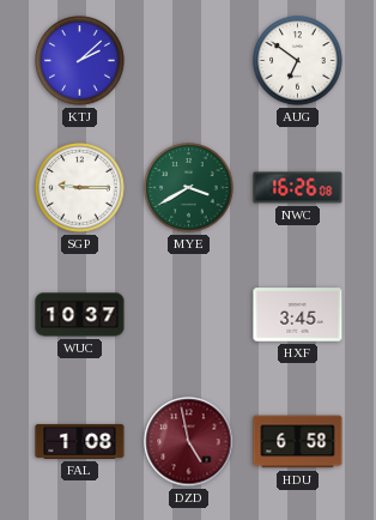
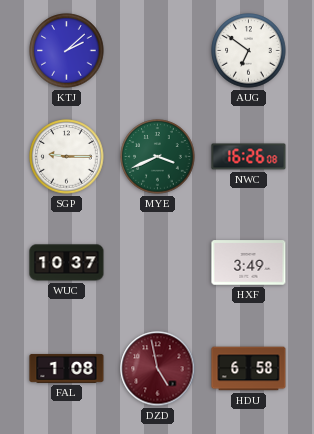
MYE: 3:40 -> 3:41
HXF: 3:45 -> 3:49
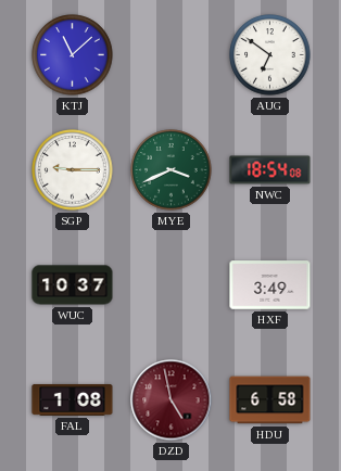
KTJ: 2:08 -> 11:08
NWC: 16:26 -> 18:54
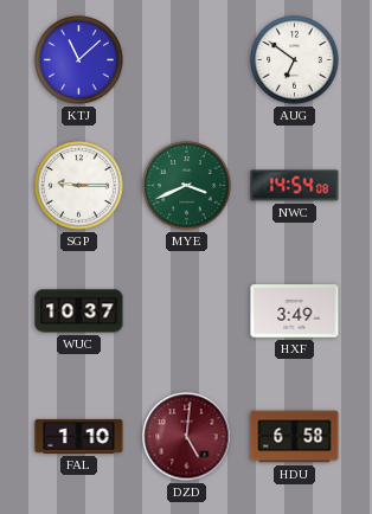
NWC: 18:54 -> 14:54
FAL: 1:08 -> 1:10
DZD: 4:58 -> 5:01
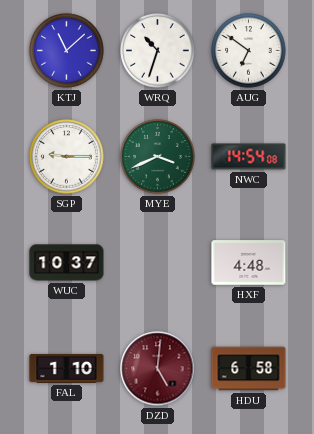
WRQ: none -> 10:33
HXF: 3:49 -> 4:48
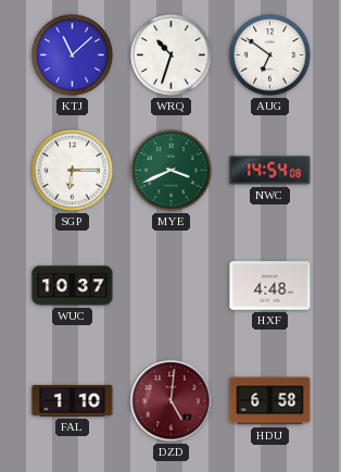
SGP: 9:15 -> 6:15
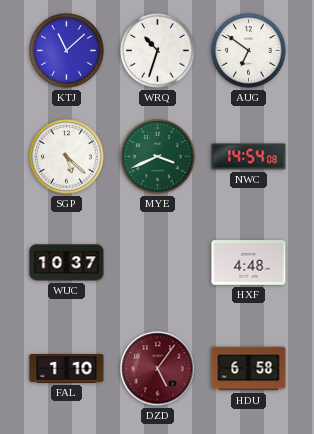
SGP: 6:15 -> 5:22
DZD: 5:01 -> 5:06
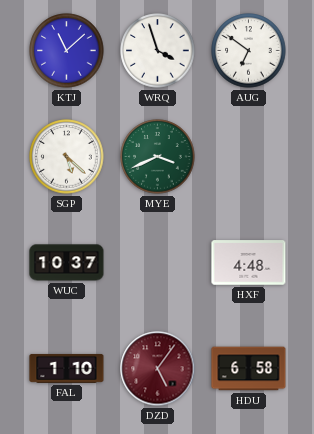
WRQ: 10:33 -> 3:57
NWC: 14:54 -> none
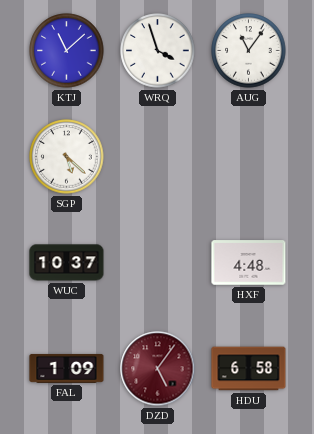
AUG: 6:51 -> 11:06
MYE: 3:41 -> none
FAL: 1:10 -> 1:09
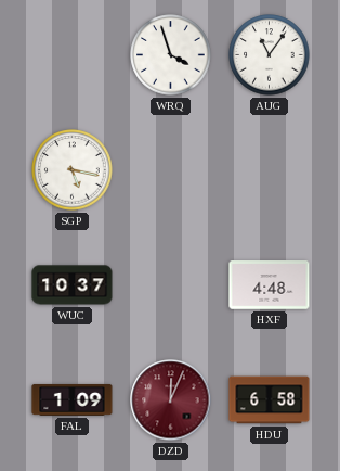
KTJ: 11:08 -> none
SGP: 5:22 -> 5:17
DZD: 5:06 -> 12:04
